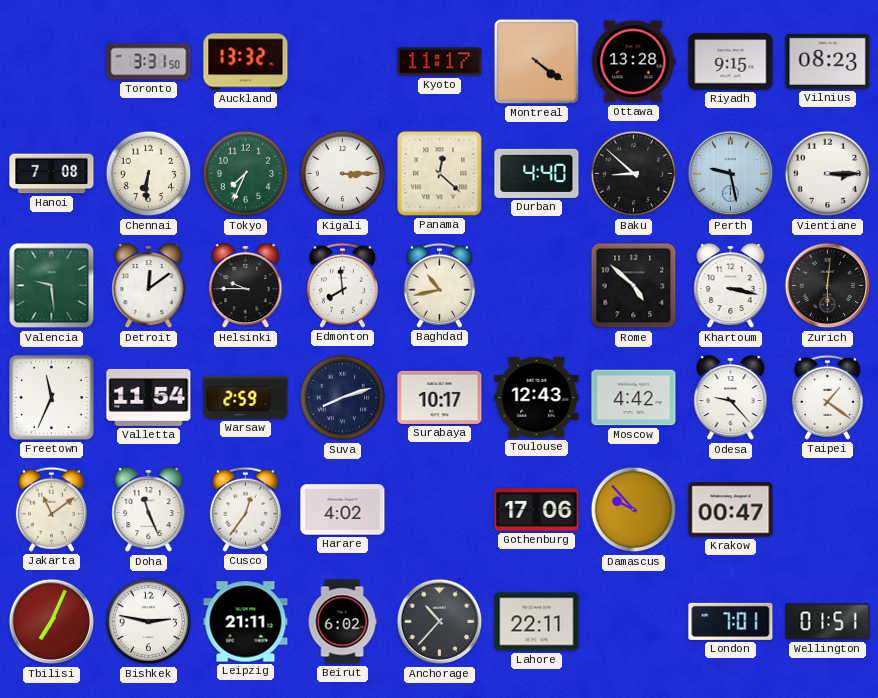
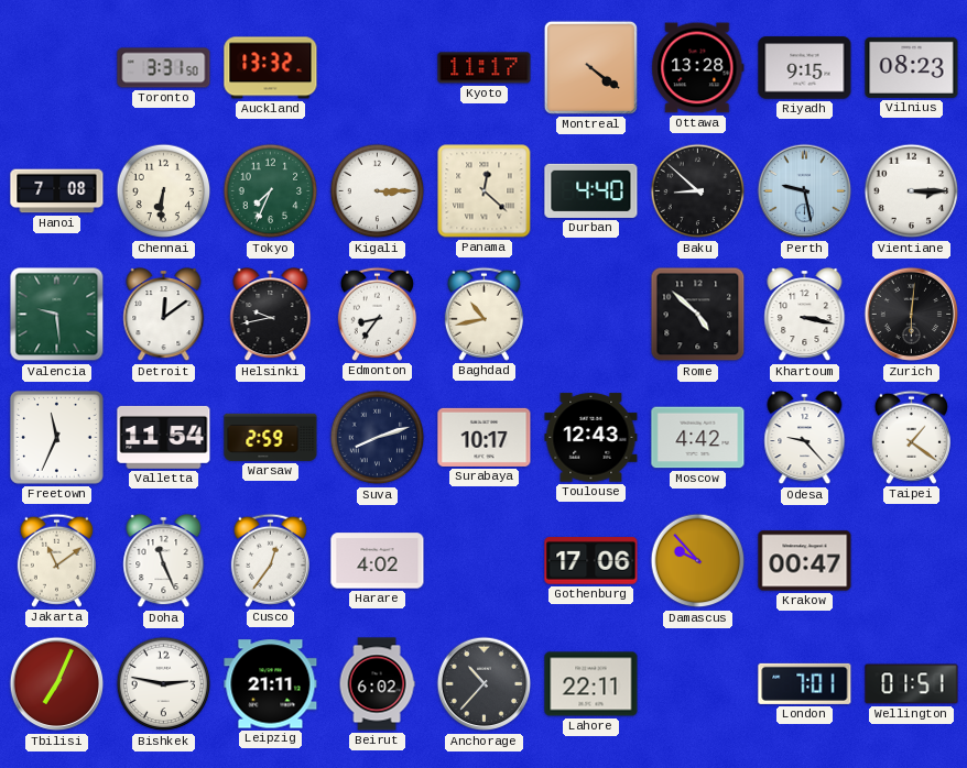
Helsinki: 9:45 -> 9:43
Edmonton: 7:59 -> 8:36
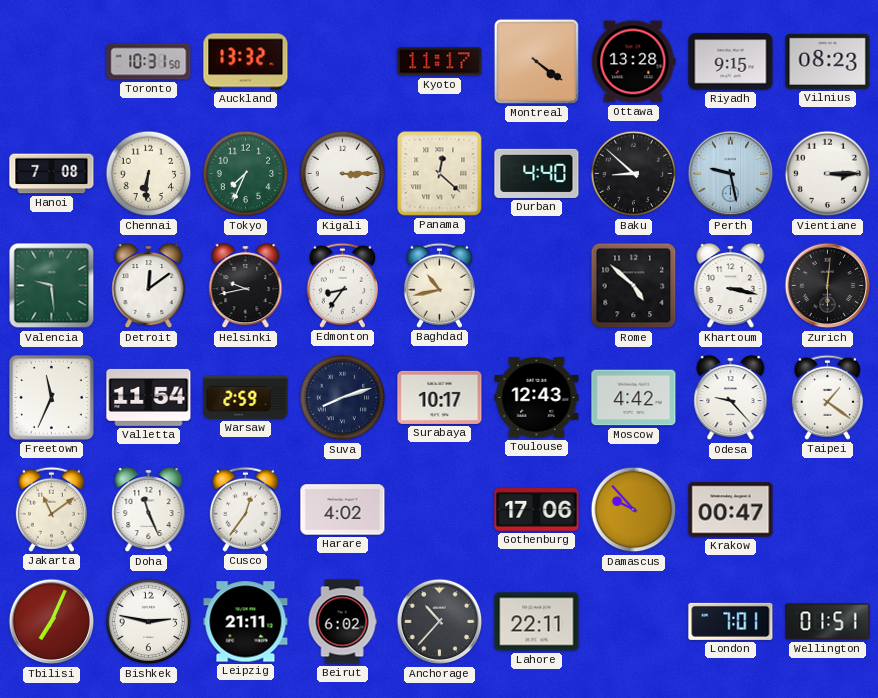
Toronto: 3:31 -> 10:31
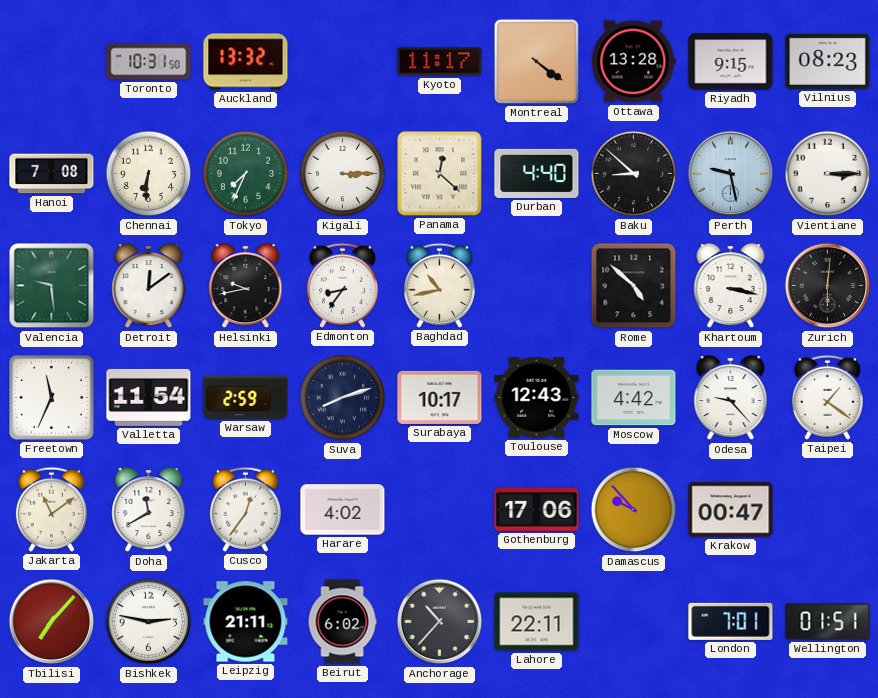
Doha: 11:26 -> 11:40
Tbilisi: 7:04 -> 7:07
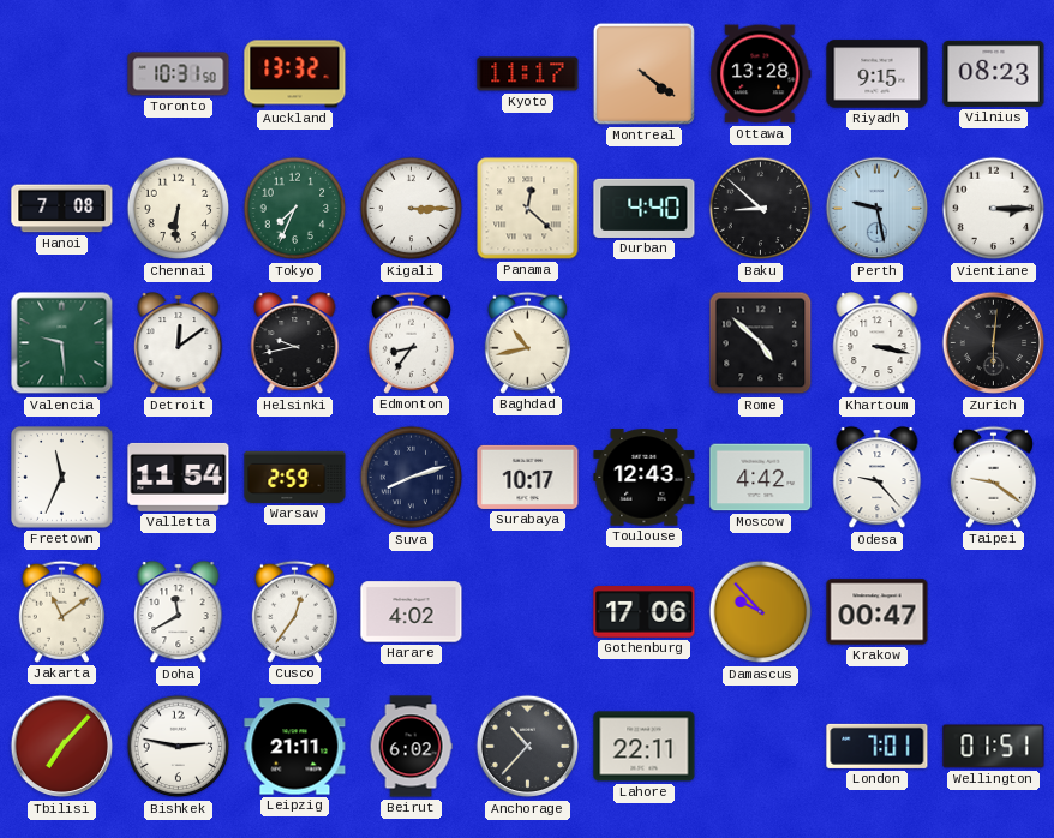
Taipei: 1:21 -> 9:21
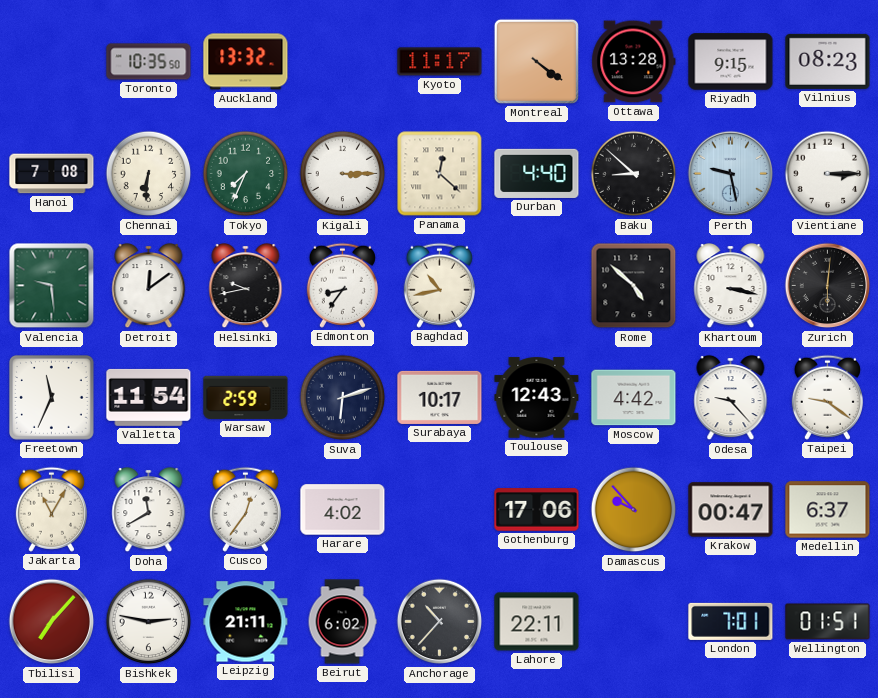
Toronto: 10:31 -> 10:35
Suva: 8:12 -> 6:12
Jakarta: 11:09 -> 11:05
Medellin: none -> 6:37
